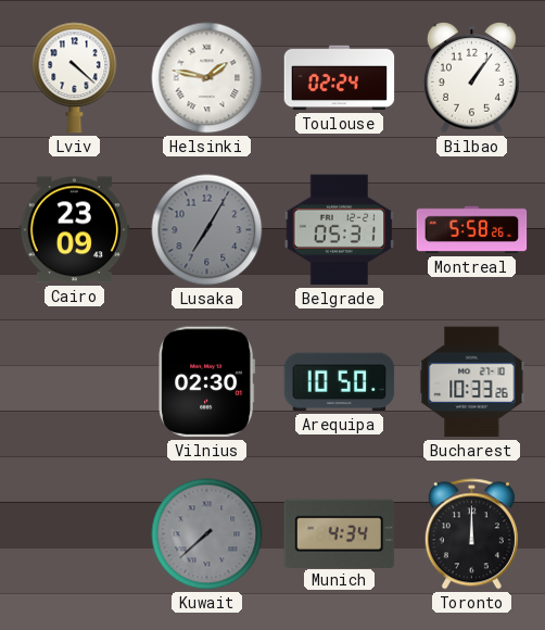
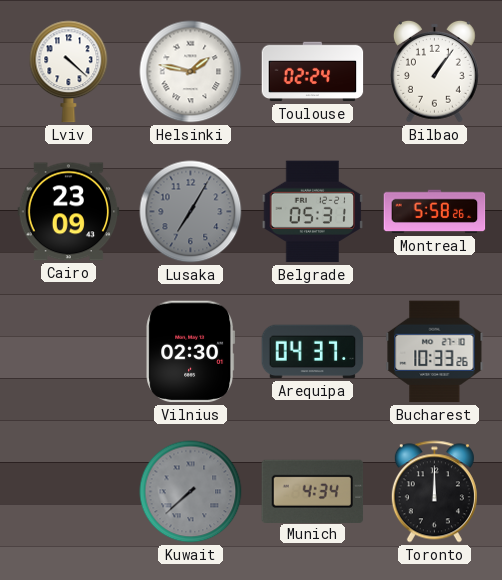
Arequipa: 10:50 -> 04:37
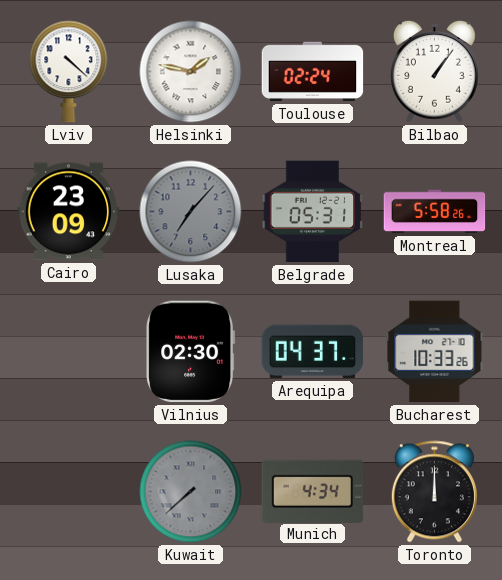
Lusaka: 7:05 -> 7:07
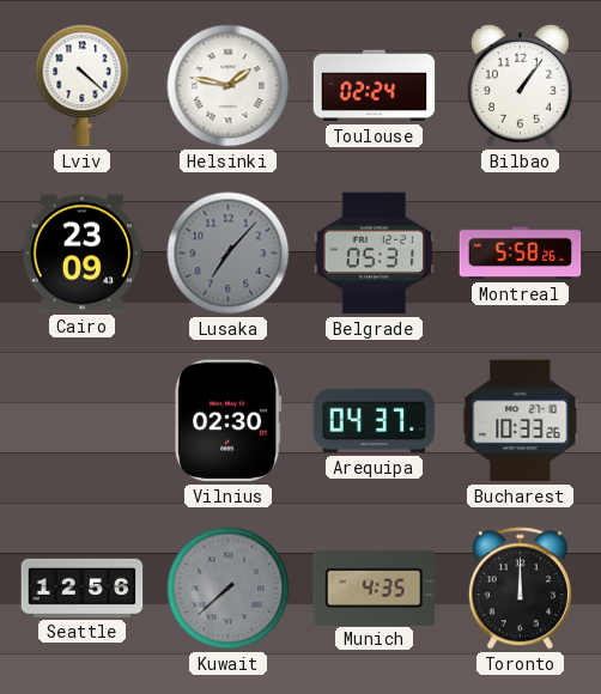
Seattle: none -> 12:56
Munich: 4:34 -> 4:35
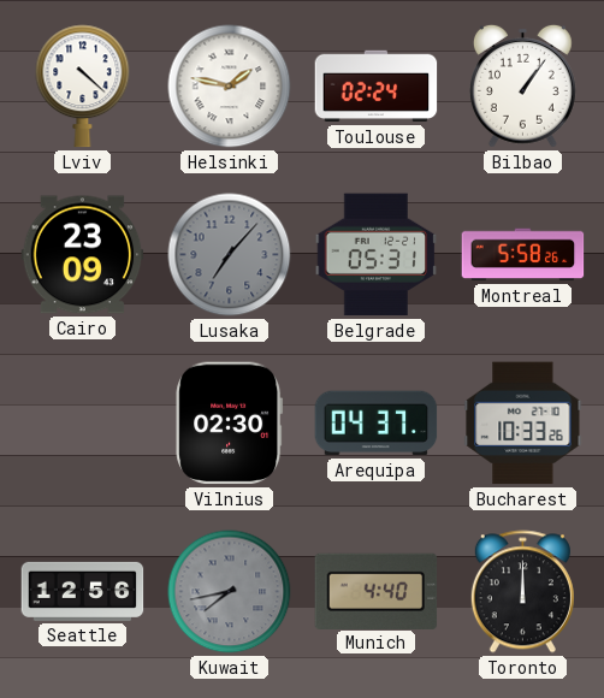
Kuwait: 7:38 -> 7:43
Munich: 4:35 -> 4:40
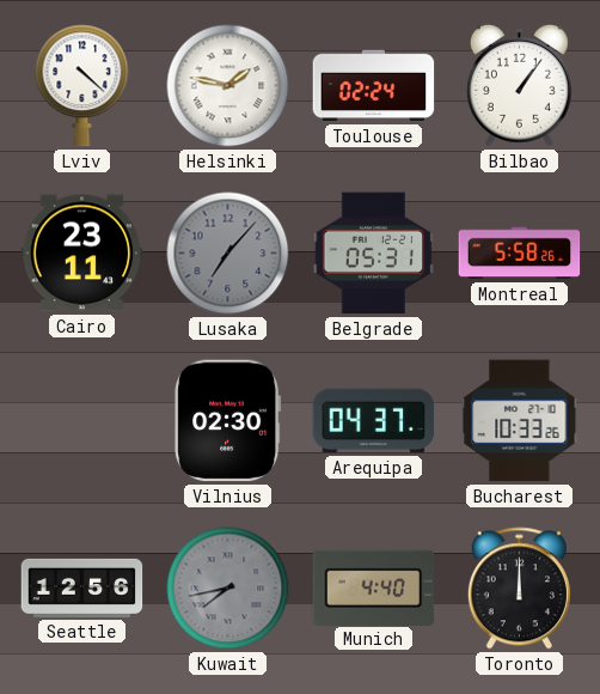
Cairo: 23:09 -> 23:11
